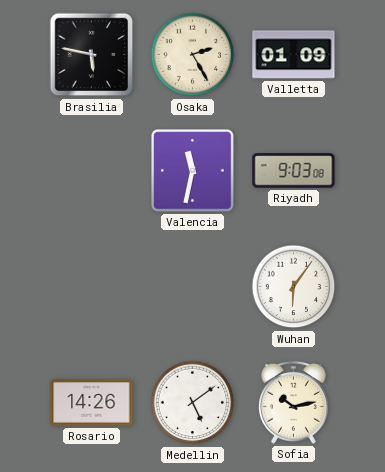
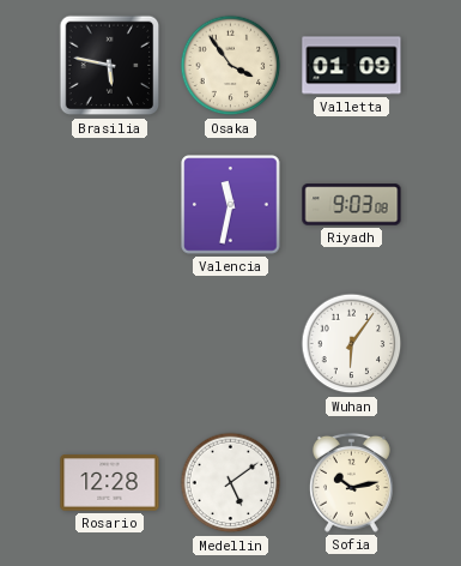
Osaka: 2:25 -> 3:54
Rosario: 14:26 -> 12:28
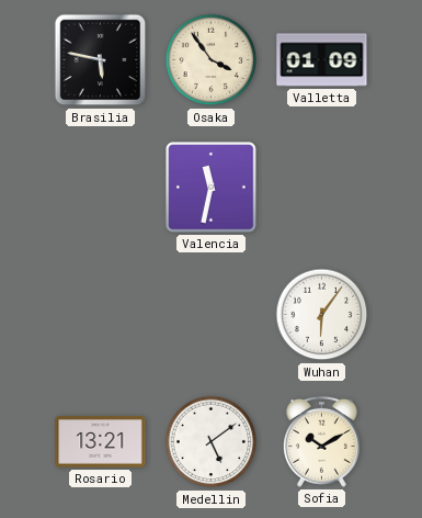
Riyadh: 9:03 -> none
Rosario: 12:28 -> 13:21
Sofia: 10:13 -> 10:10
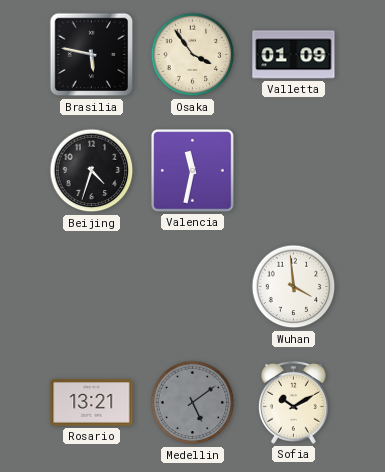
Beijing: none -> 4:33
Wuhan: 6:06 -> 3:59
Medellin dial: white -> grey
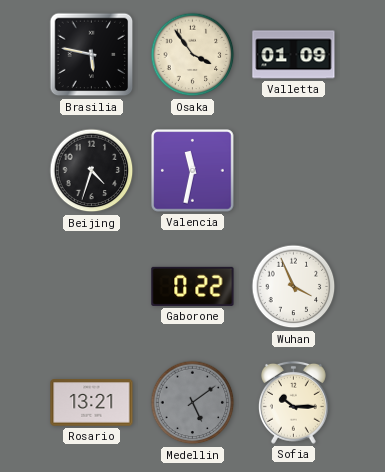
Gaborone: none -> 0:22
Wuhan: 3:59 -> 3:56
Sofia: 10:10 -> 10:15
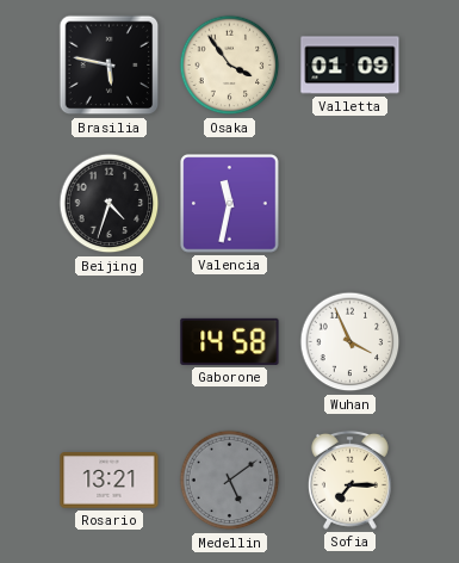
Gaborone: 0:22 -> 14:58
Sofia: 10:15 -> 7:15
